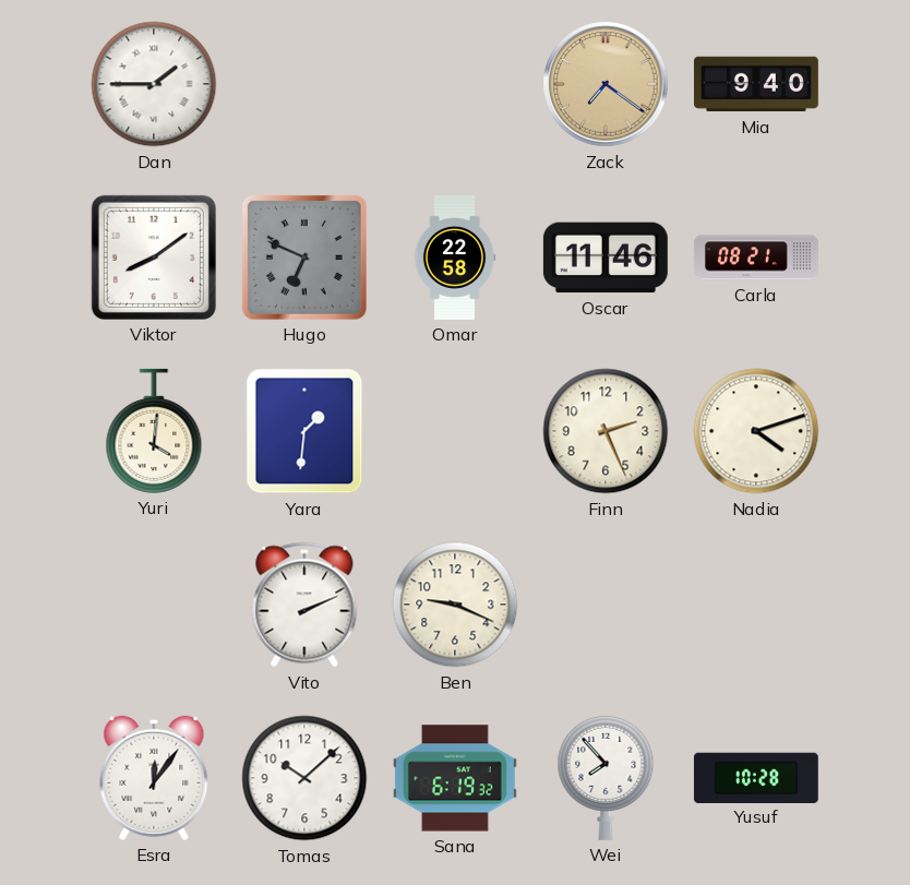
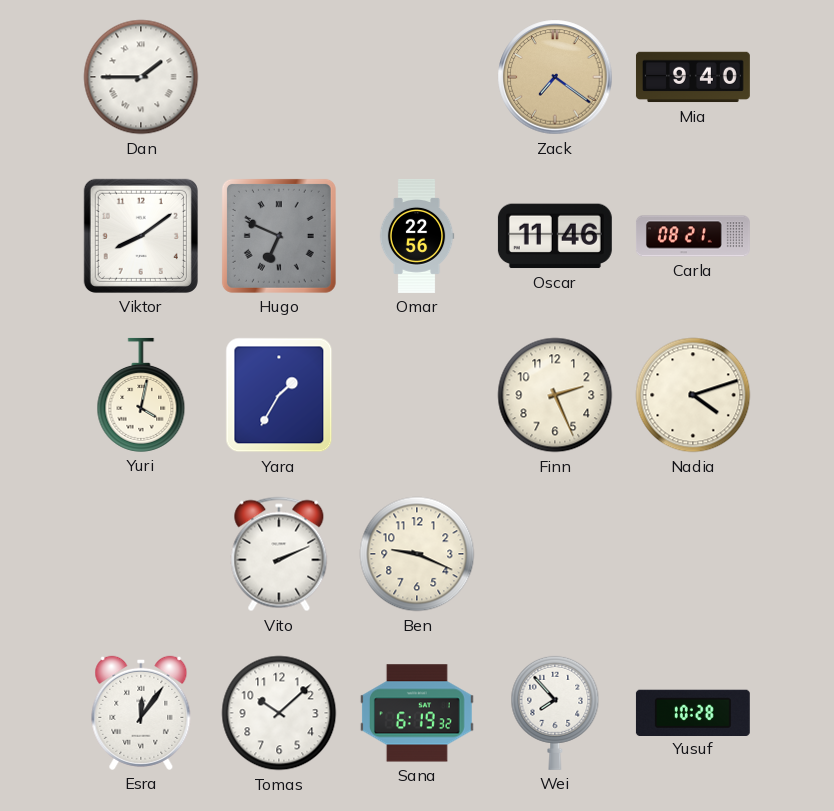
Omar: 22:58 -> 22:56
Yuri: 4:01 -> 4:02
Yara: 1:31 -> 1:35
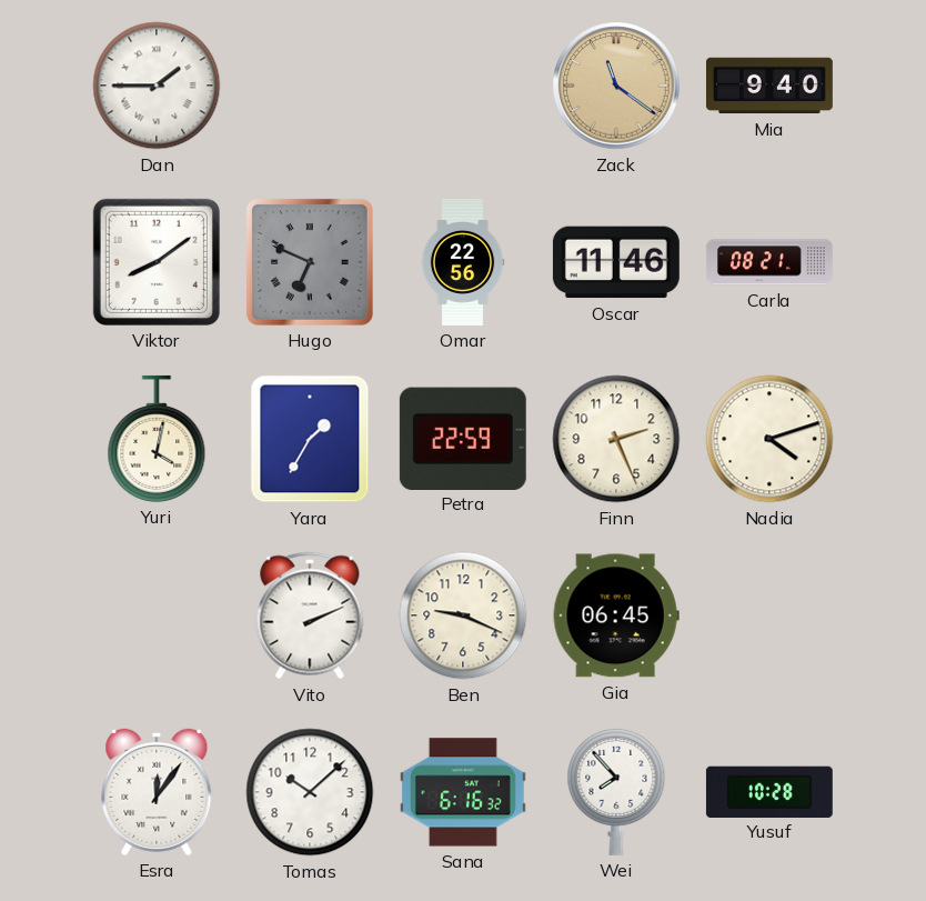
Zack: 7:21 -> 11:21
Petra: none -> 22:59
Gia: none -> 06:45
Sana: 6:19 -> 6:16
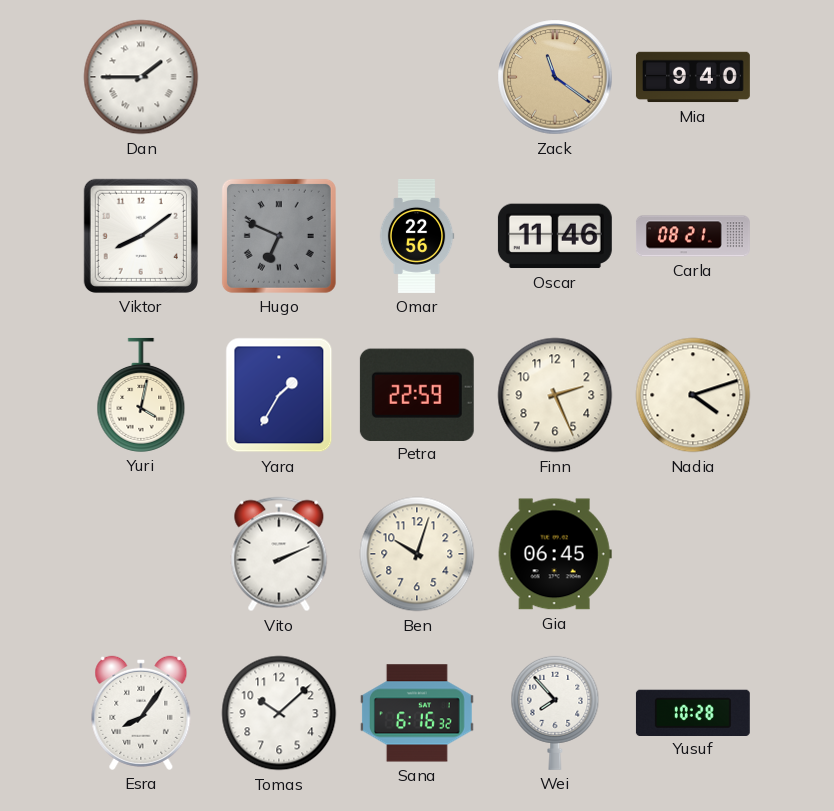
Ben: 9:19 -> 10:03
Esra: 12:06 -> 8:06
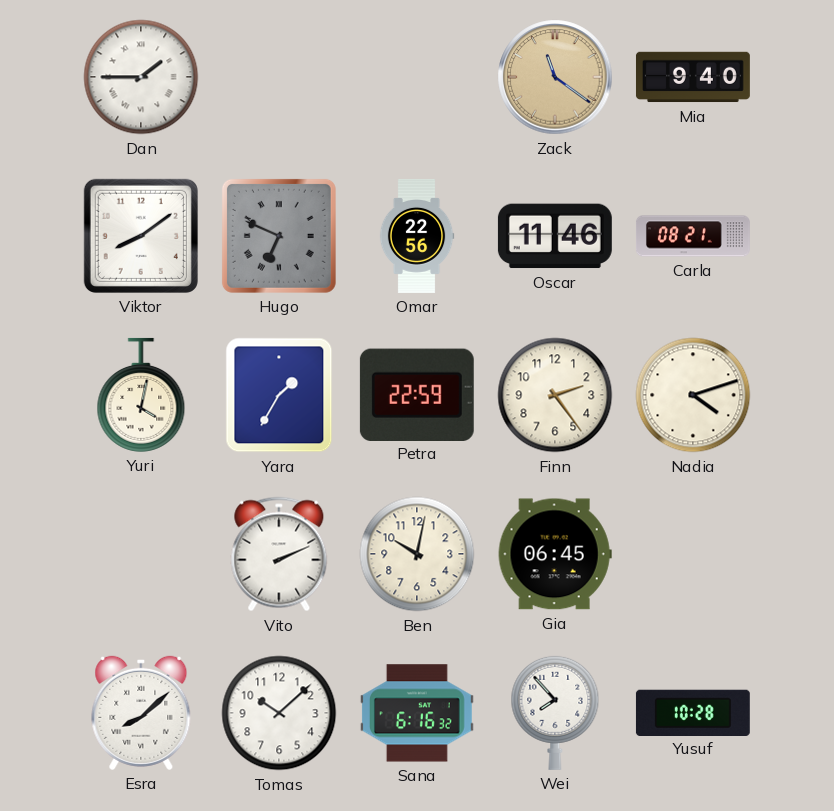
Finn: 2:26 -> 2:24
Ben: 10:03 -> 10:02
Esra: 8:06 -> 8:08
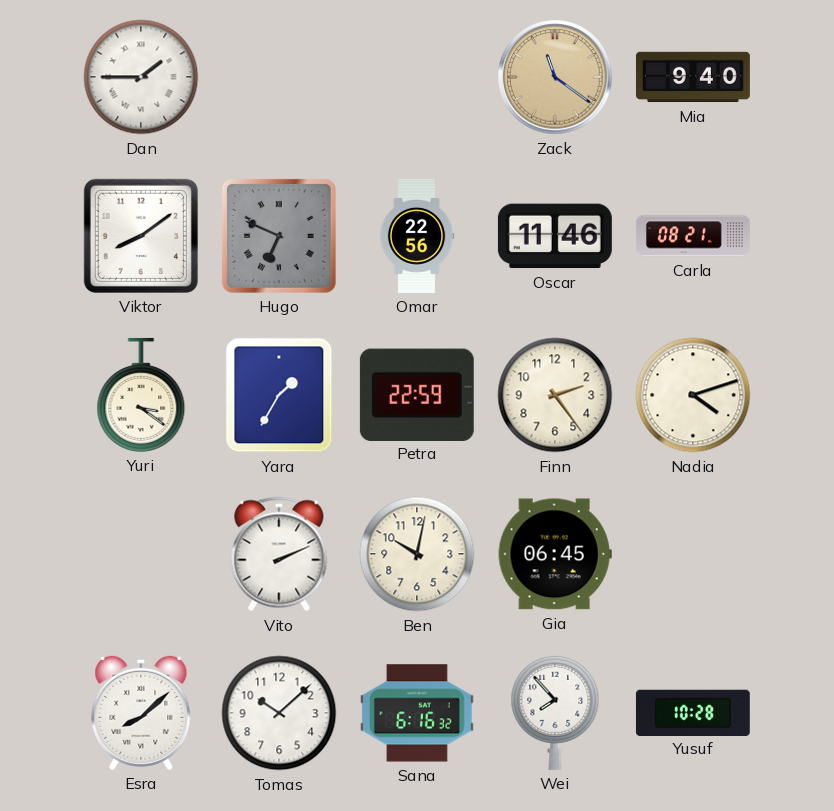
Yuri: 4:02 -> 3:21
